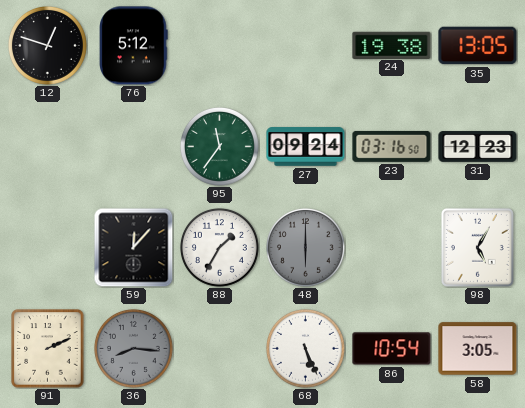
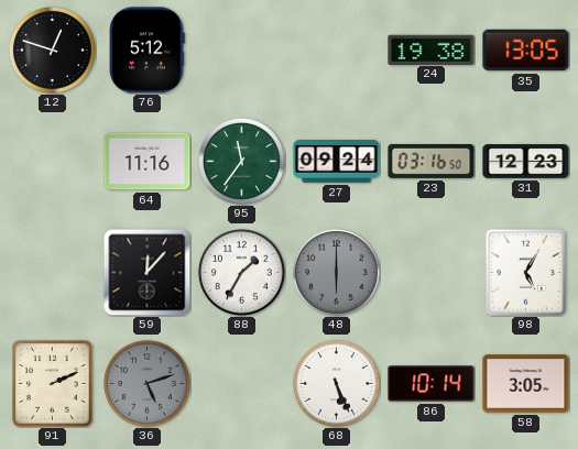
64: none -> 11:16
36: 8:16 -> 5:12
86: 10:54 -> 10:14
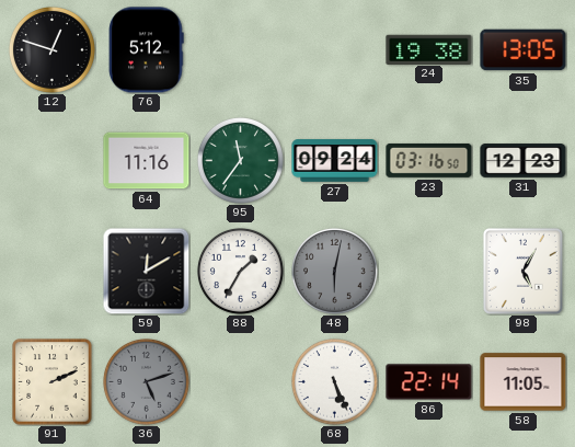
59: 12:07 -> 12:10
48: 6:00 -> 6:02
86: 10:14 -> 22:14
58: 3:05 -> 11:05
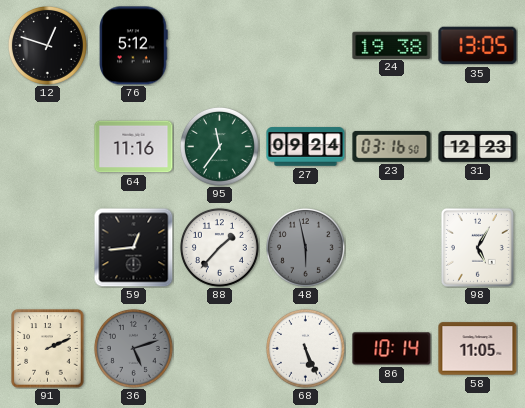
59: 12:10 -> 12:44
88: 1:35 -> 1:37
48: 6:02 -> 5:58
86: 22:14 -> 10:14
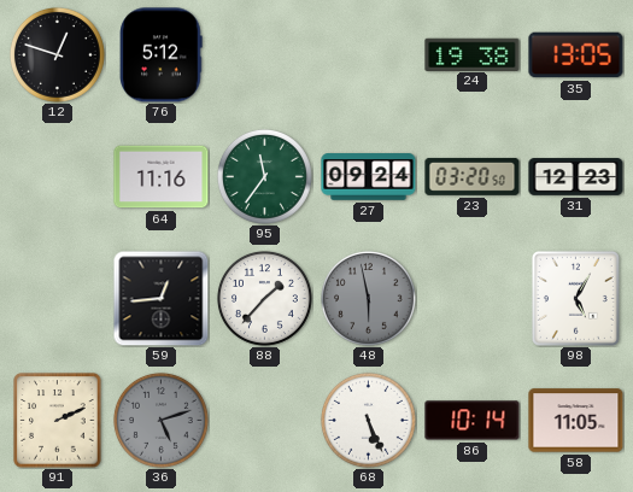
23: 03:16 -> 03:20
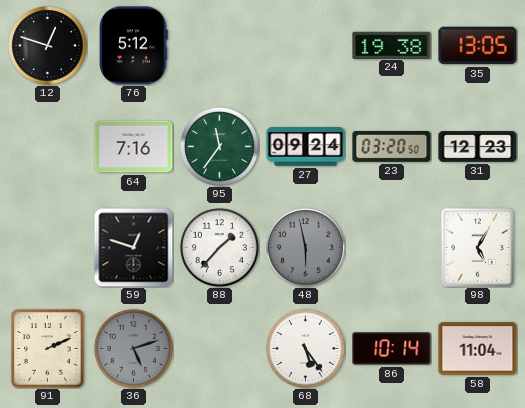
64: 11:16 -> 7:16
59: 12:44 -> 12:48
68: 5:26 -> 5:24
58: 11:05 -> 11:04
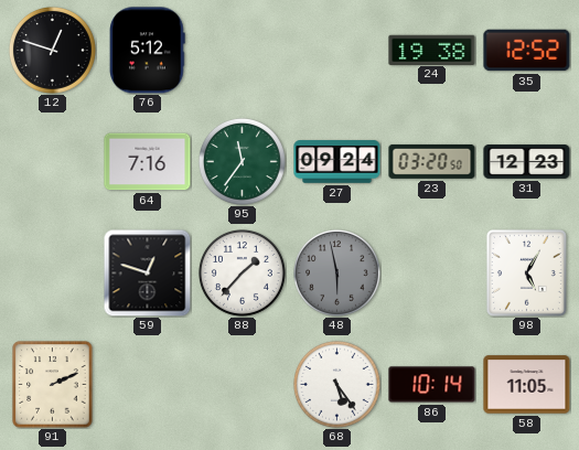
35: 13:05 -> 12:52
36: 5:12 -> none
58: 11:04 -> 11:05
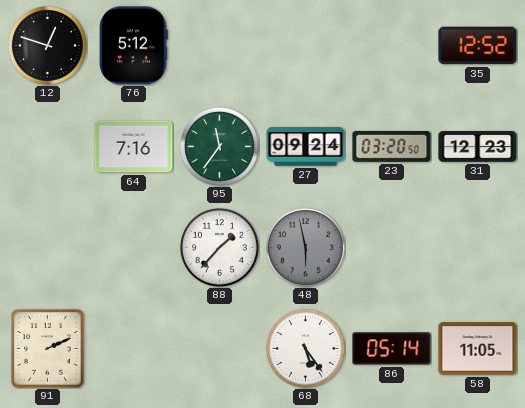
24: 19:38 -> none
59: 12:48 -> none
98: 5:05 -> none
86: 10:14 -> 05:14
